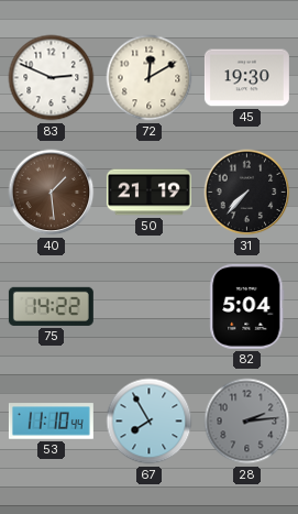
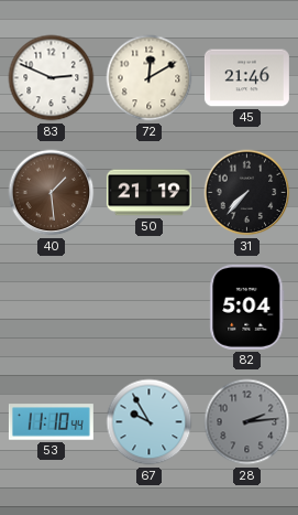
45: 19:30 -> 21:46
75: 14:22 -> none
67: 7:55 -> 9:55
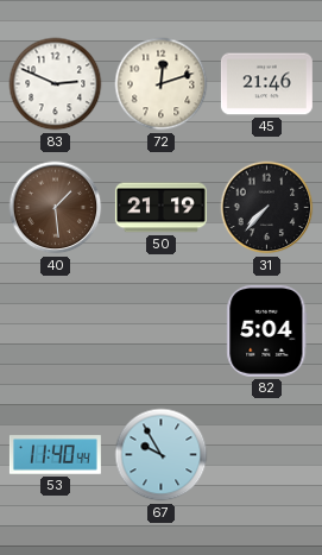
72: 12:10 -> 12:12
53: 11:10 -> 11:40
28: 2:14 -> none
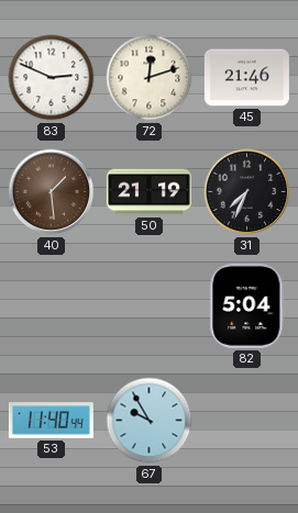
31: 7:37 -> 7:34
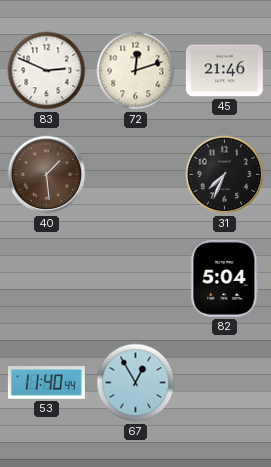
50: 21:19 -> none
67: 9:55 -> 12:55
